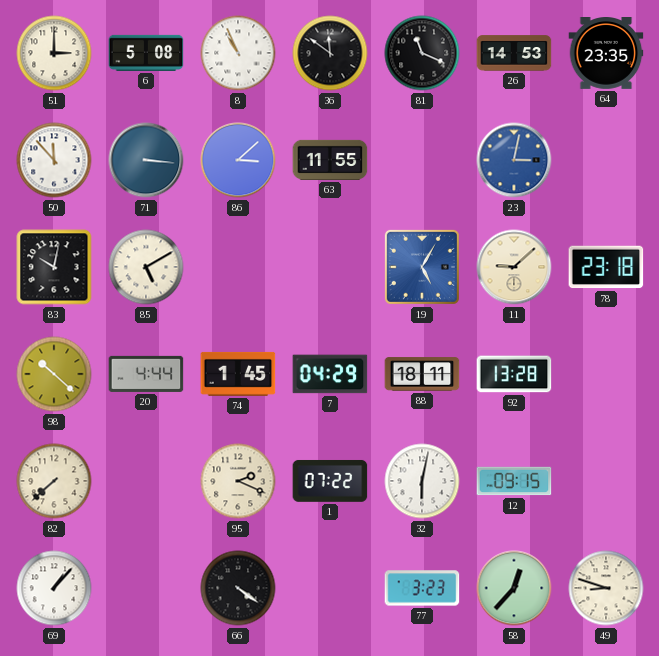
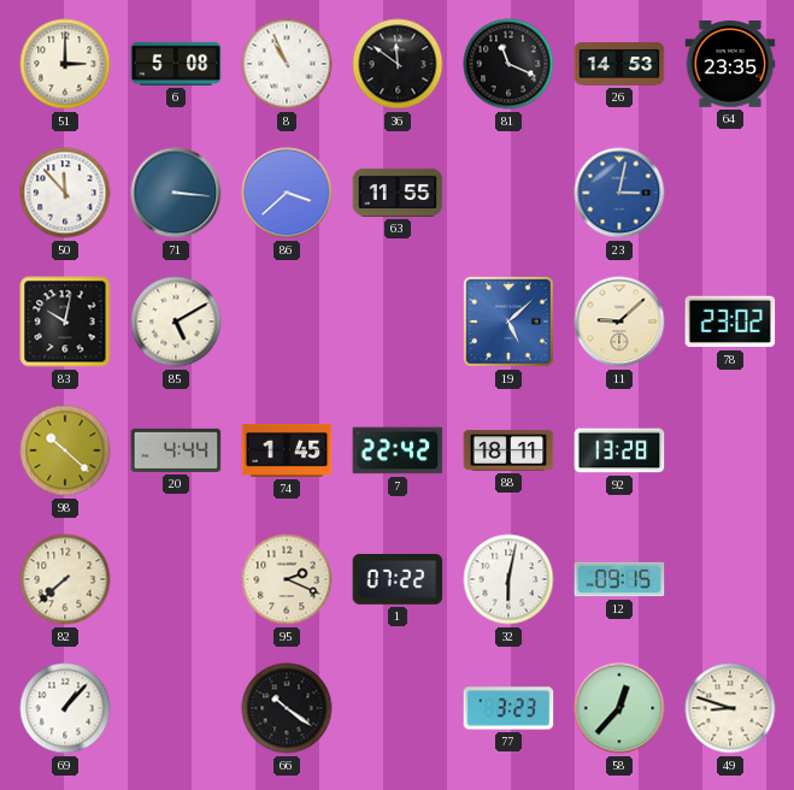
86: 3:08 -> 3:38
19: 5:05 -> 5:08
78: 23:18 -> 23:02
7: 04:29 -> 22:42
66: 4:21 -> 10:21
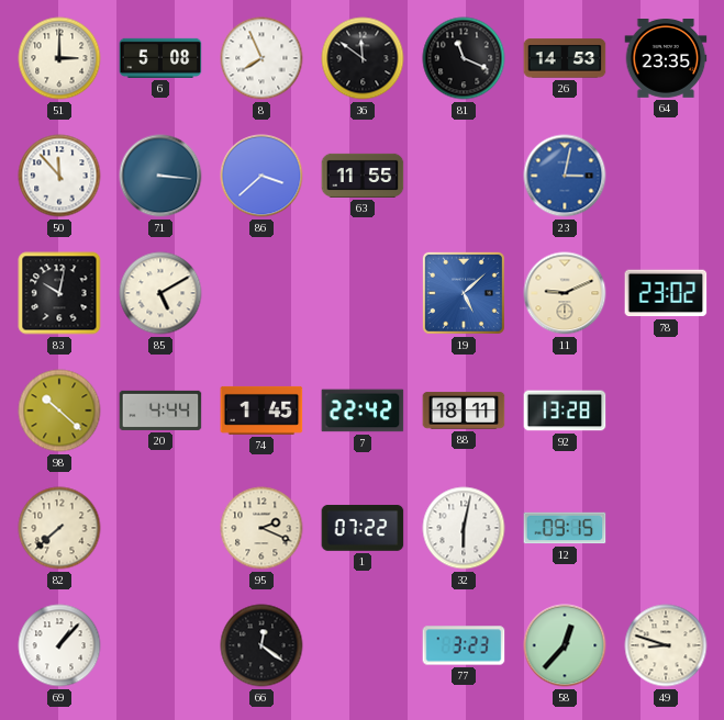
8: 10:56 -> 7:56
11: 9:08 -> 9:11
66: 10:21 -> 12:21
